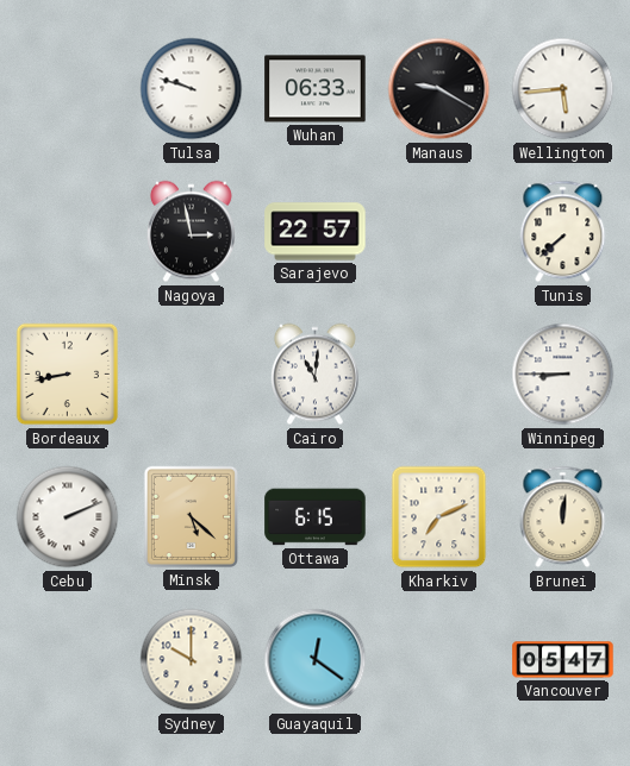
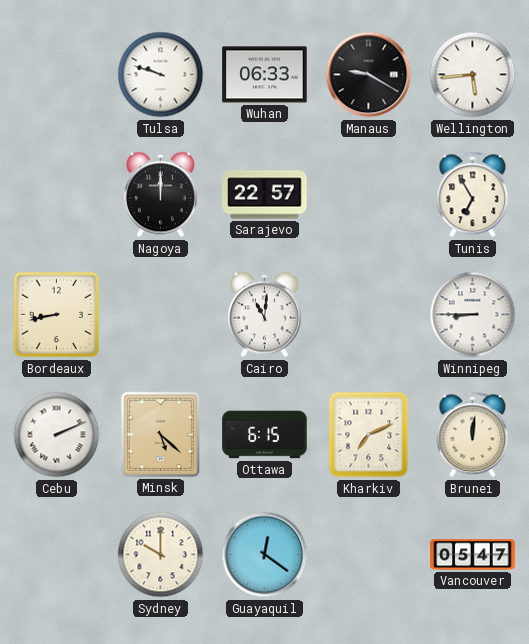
Nagoya: 2:58 -> 12:00
Tunis: 7:38 -> 6:55
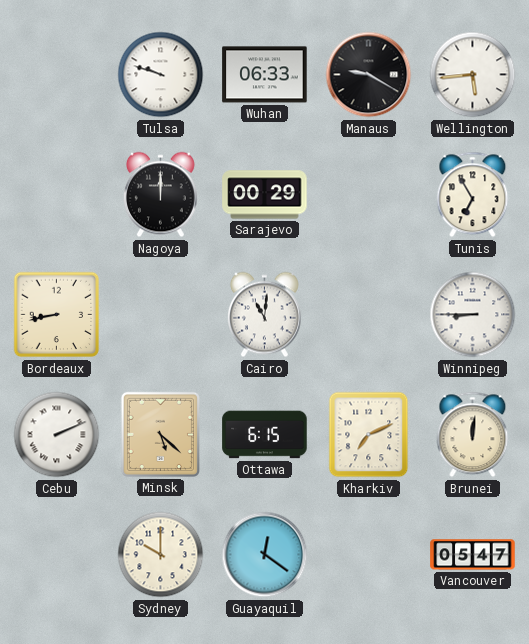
Sarajevo: 22:57 -> 00:29
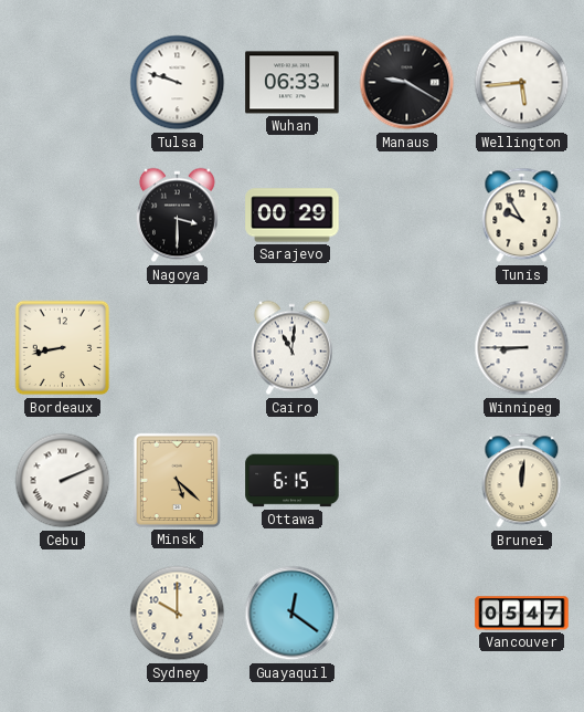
Nagoya: 12:00 -> 3:30
Tunis: 6:55 -> 9:55
Kharkiv: 7:11 -> none
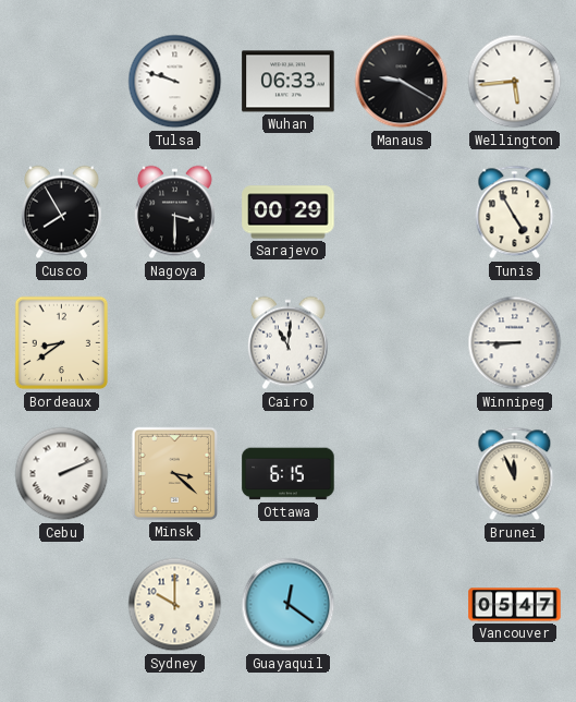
Cusco: none -> 7:55
Tunis: 9:55 -> 4:55
Bordeaux: 8:43 -> 8:39
Minsk: 5:22 -> 3:22
Brunei: 12:01 -> 11:56
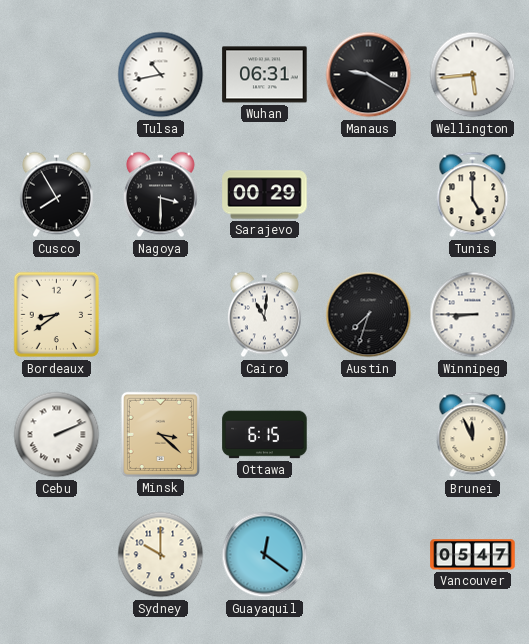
Tulsa: 9:48 -> 10:43
Wuhan: 06:33 -> 06:31
Tunis: 4:55 -> 5:00
Austin: none -> 7:33
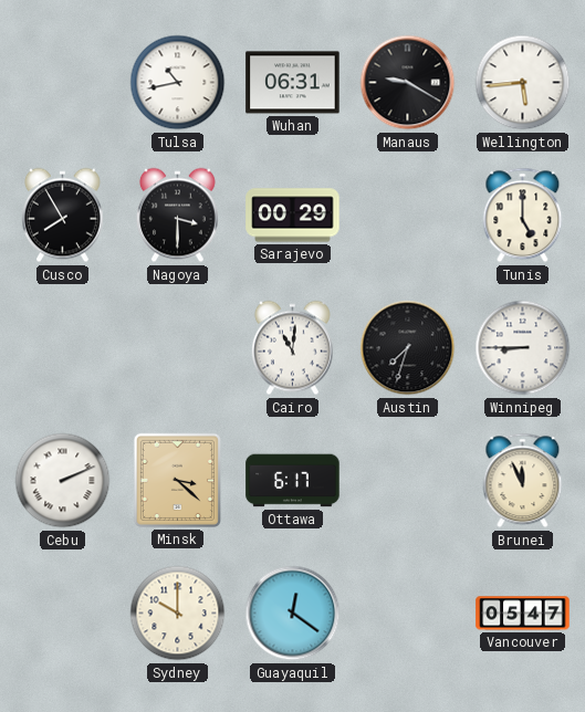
Bordeaux: 8:39 -> none
Ottawa: 6:15 -> 6:17
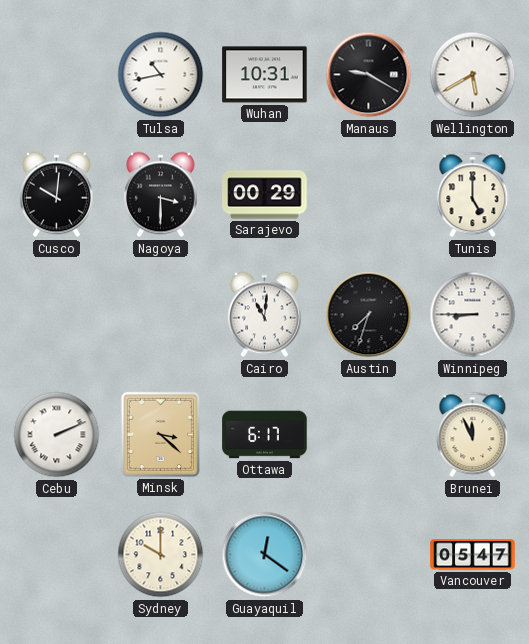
Wuhan: 06:31 -> 10:31
Wellington: 5:44 -> 5:40
Cusco: 7:55 -> 10:01
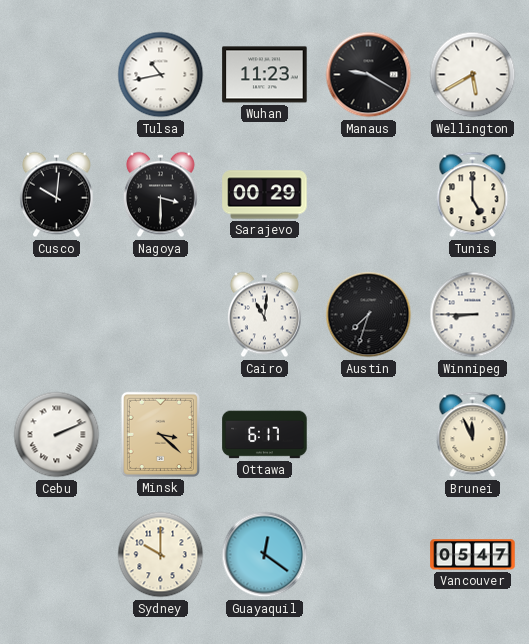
Wuhan: 10:31 -> 11:23
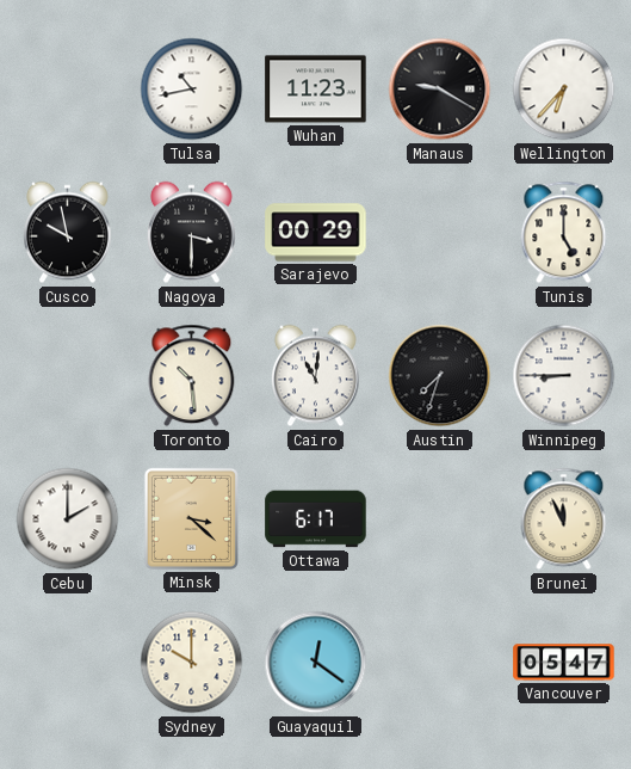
Wellington: 5:40 -> 6:37
Cusco: 10:01 -> 9:58
Toronto: none -> 10:29
Cebu: 2:11 -> 2:00
